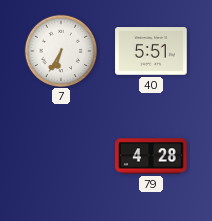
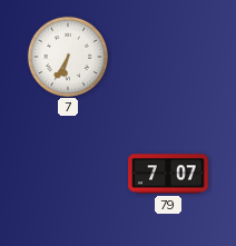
40: 5:51 -> none
79: 4:28 -> 7:07
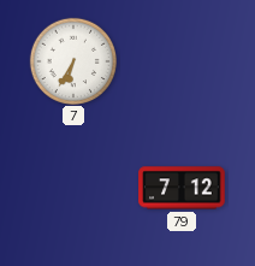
79: 7:07 -> 7:12
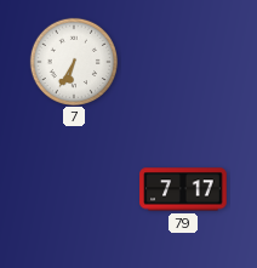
79: 7:12 -> 7:17
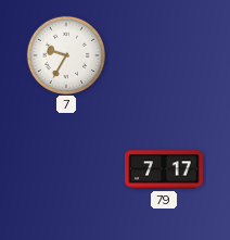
7: 6:35 -> 9:35
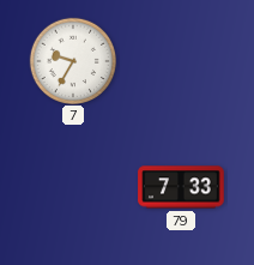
79: 7:17 -> 7:33
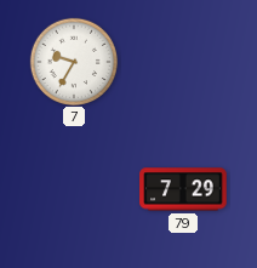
79: 7:33 -> 7:29
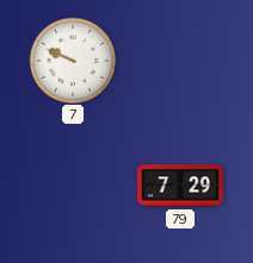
7: 9:35 -> 9:49
